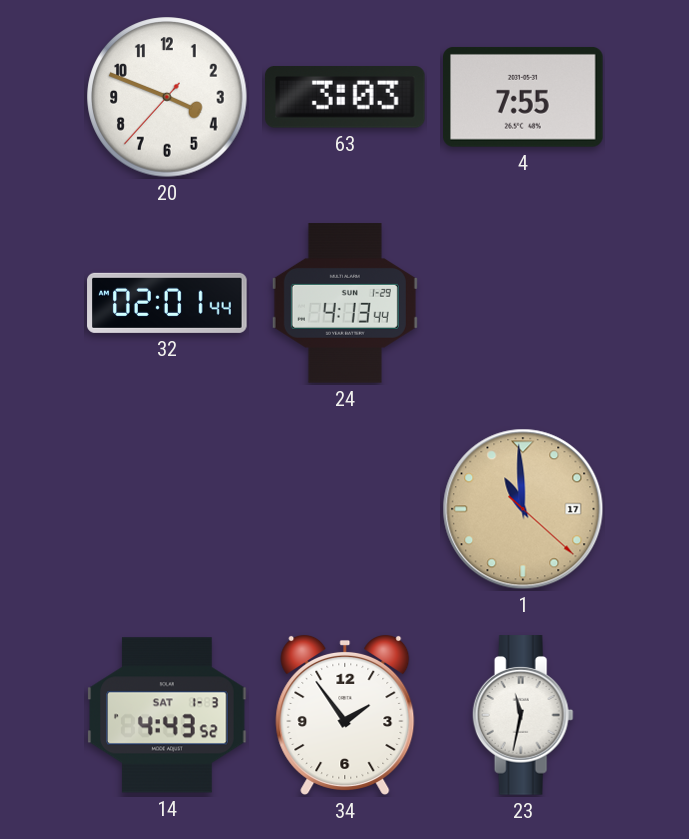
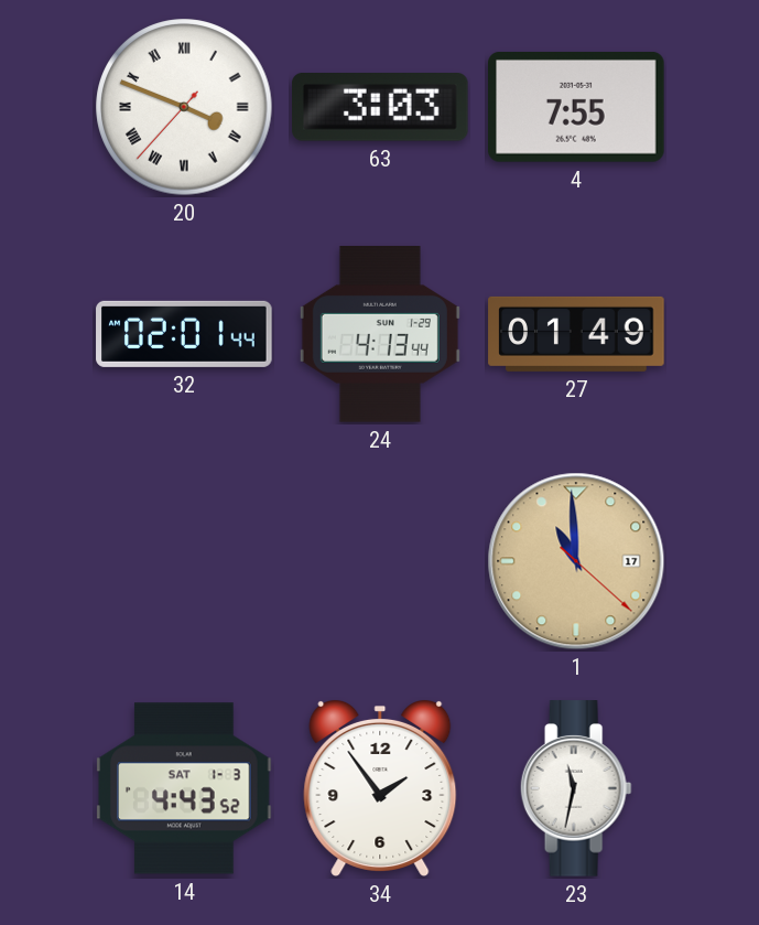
20 numerals: Arabic -> Roman
27: none -> 01:49
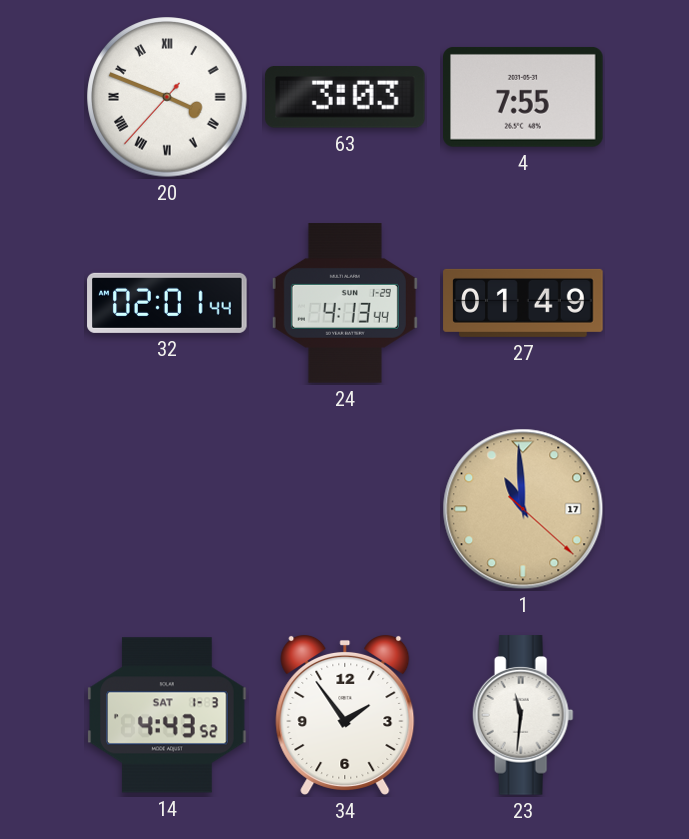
23: 11:32 -> 11:31
